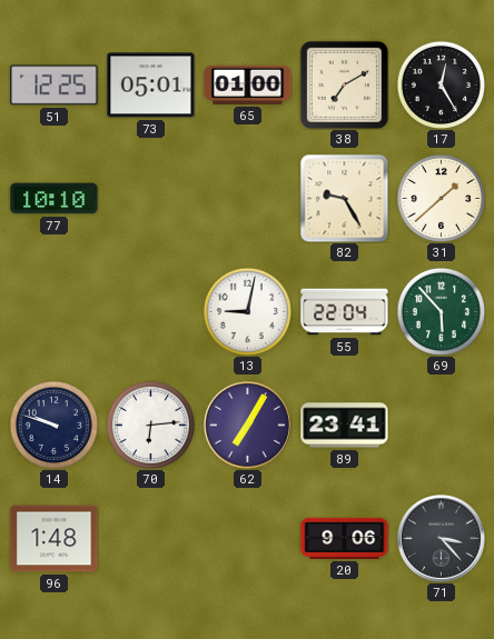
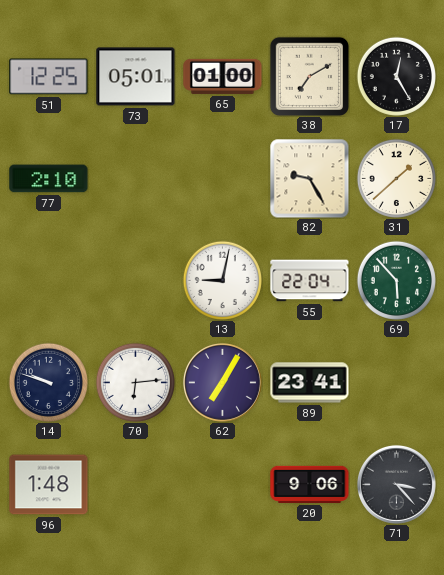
77: 10:10 -> 2:10
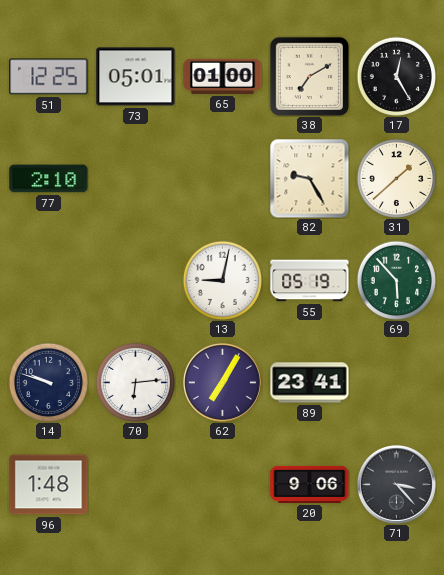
55: 22:04 -> 05:19
